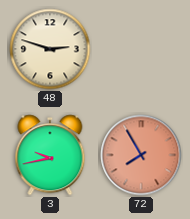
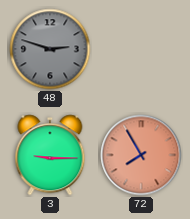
48 dial: cream -> grey
3: 9:43 -> 9:15
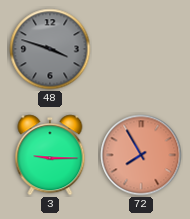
48: 2:48 -> 3:48
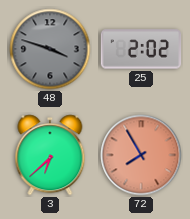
25: none -> 2:02
3: 9:15 -> 6:38
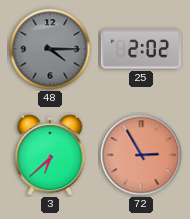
48: 3:48 -> 4:15
72: 7:55 -> 2:55
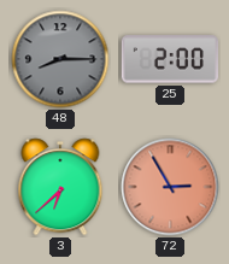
48: 4:15 -> 8:15
25: 2:02 -> 2:00
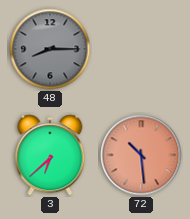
25: 2:00 -> none
72: 2:55 -> 10:29
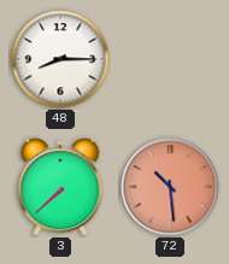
48 dial: grey -> white
3: 6:38 -> 7:38
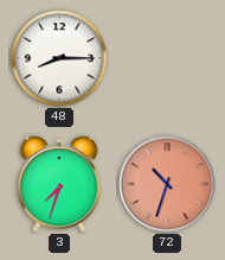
3: 7:38 -> 7:33
72: 10:29 -> 10:33
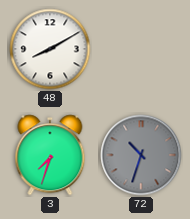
48: 8:15 -> 8:10
72 dial: salmon -> grey
